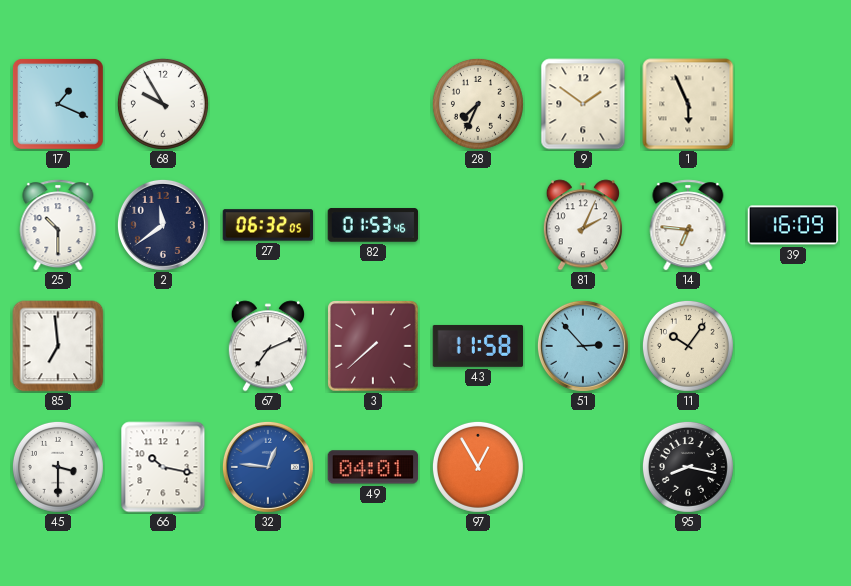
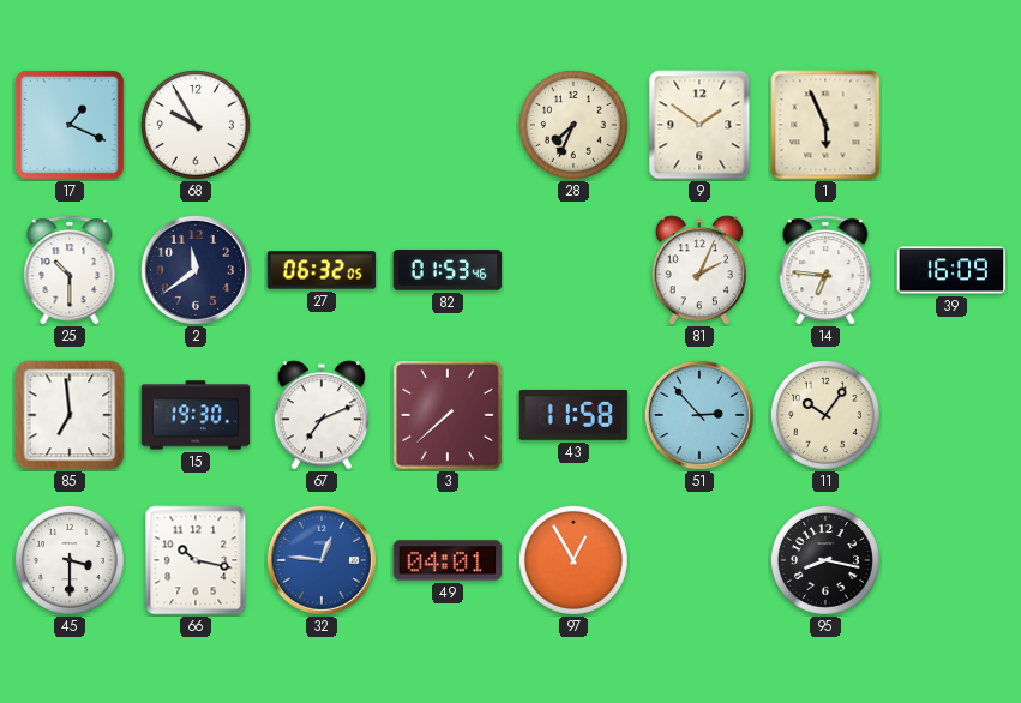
15: none -> 19:30
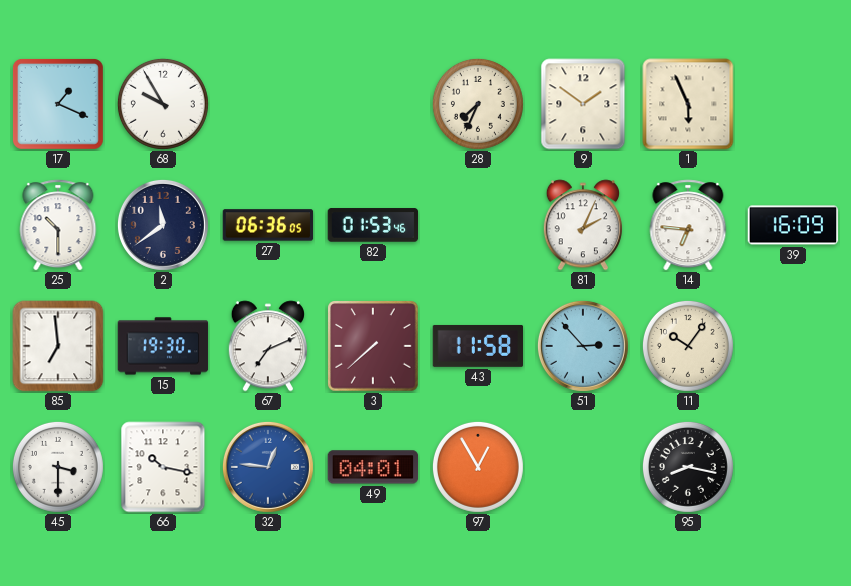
27: 06:32 -> 06:36
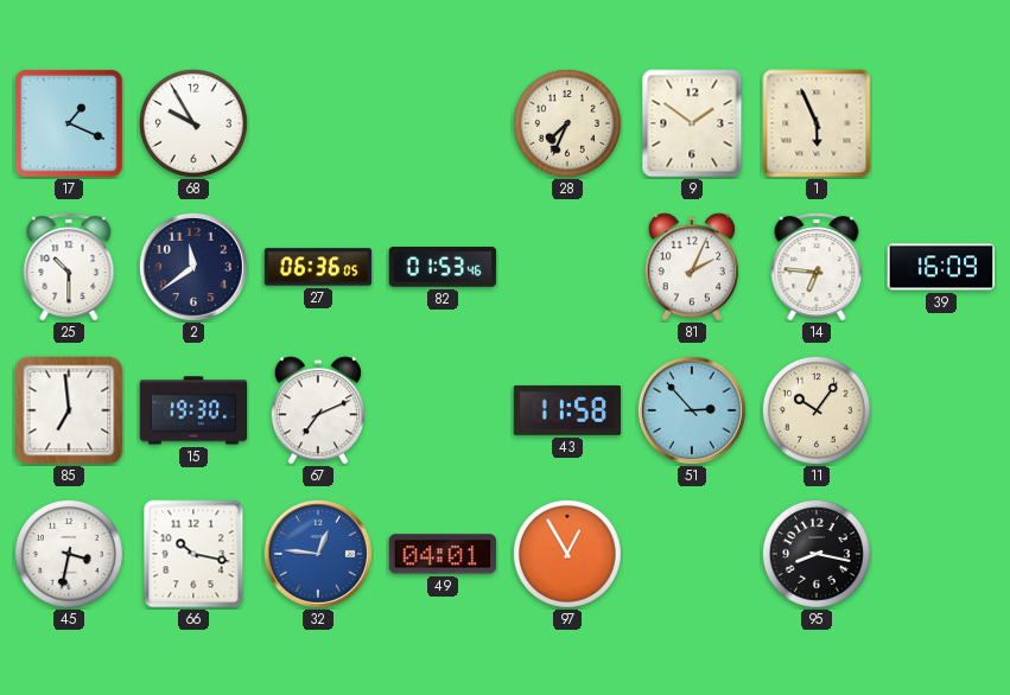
3: 7:38 -> none
45: 3:30 -> 3:32
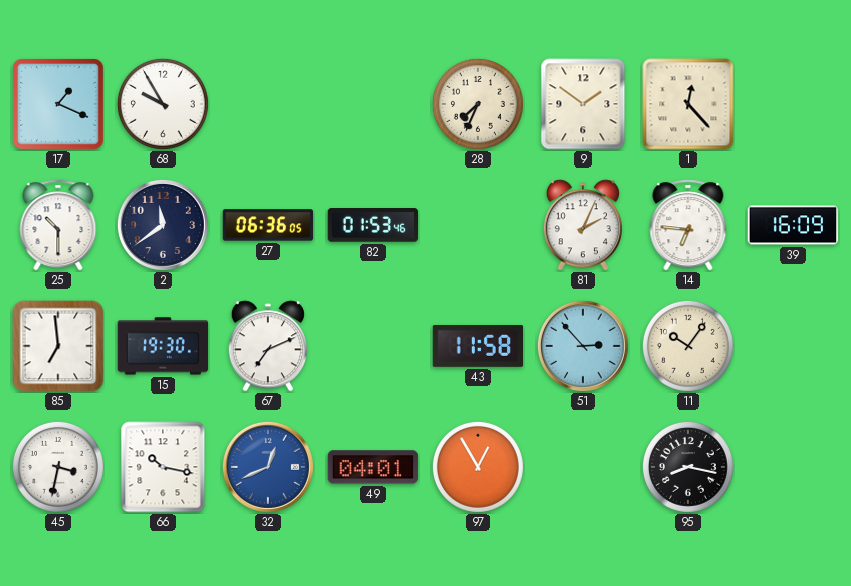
1: 5:56 -> 12:23
32: 12:46 -> 12:41
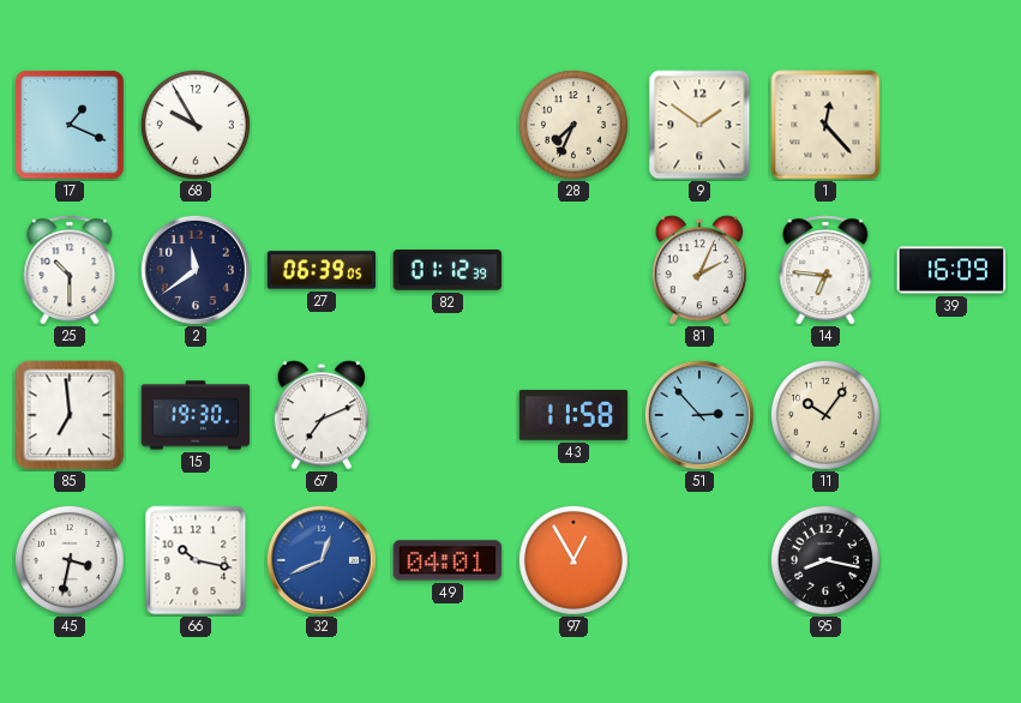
27: 06:36 -> 06:39
82: 01:53 -> 01:12
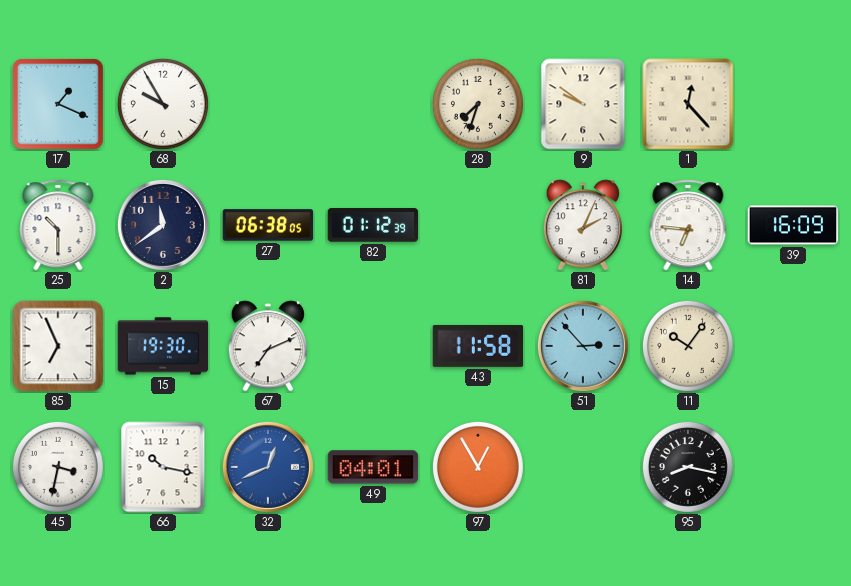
28: 7:34 -> 7:33
9: 1:51 -> 9:51
27: 06:39 -> 06:38
85: 6:59 -> 6:56
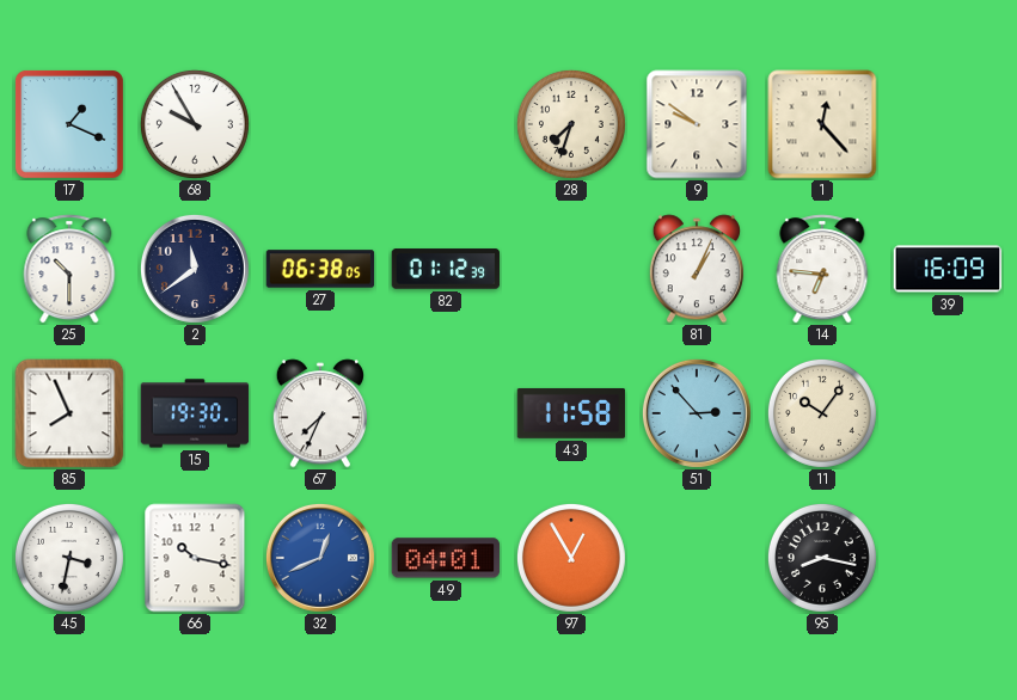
81: 2:04 -> 1:04
85: 6:56 -> 7:56
67: 7:11 -> 7:34
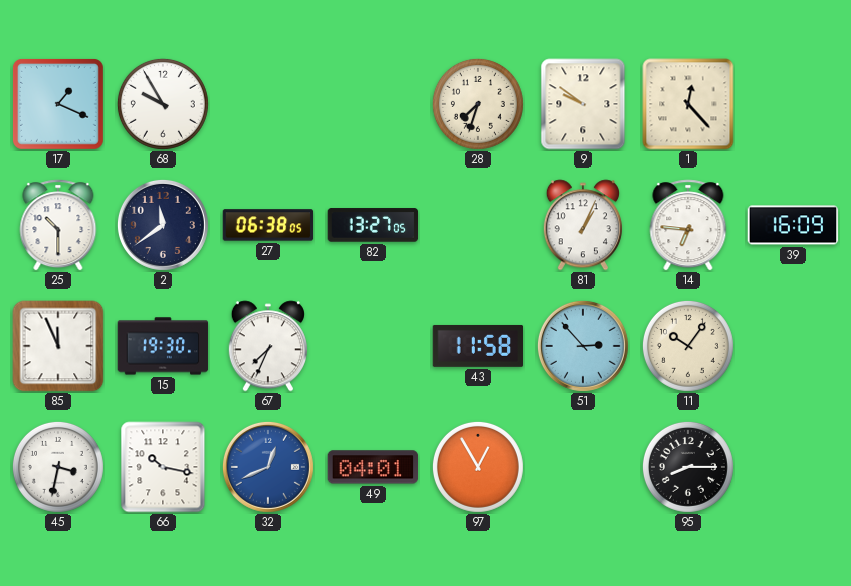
82: 01:12 -> 13:27
85: 7:56 -> 11:56
95: 8:17 -> 8:15
